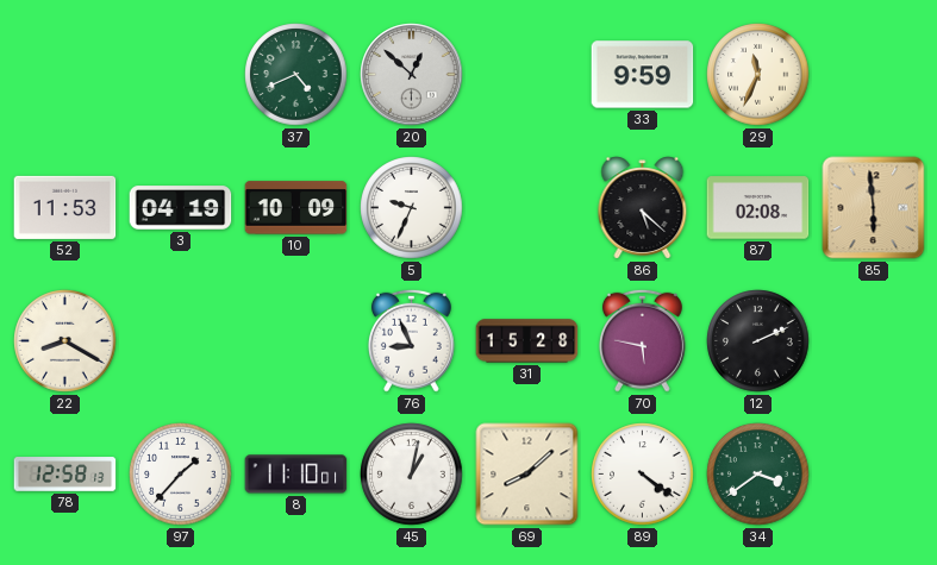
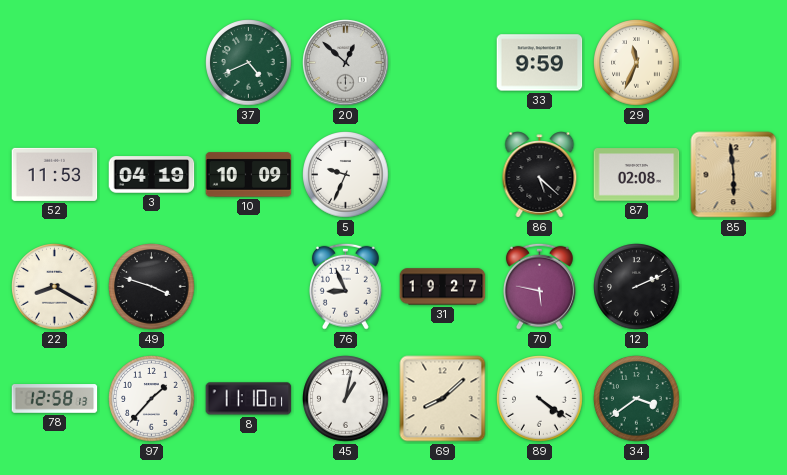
49: none -> 3:48
31: 15:28 -> 19:27
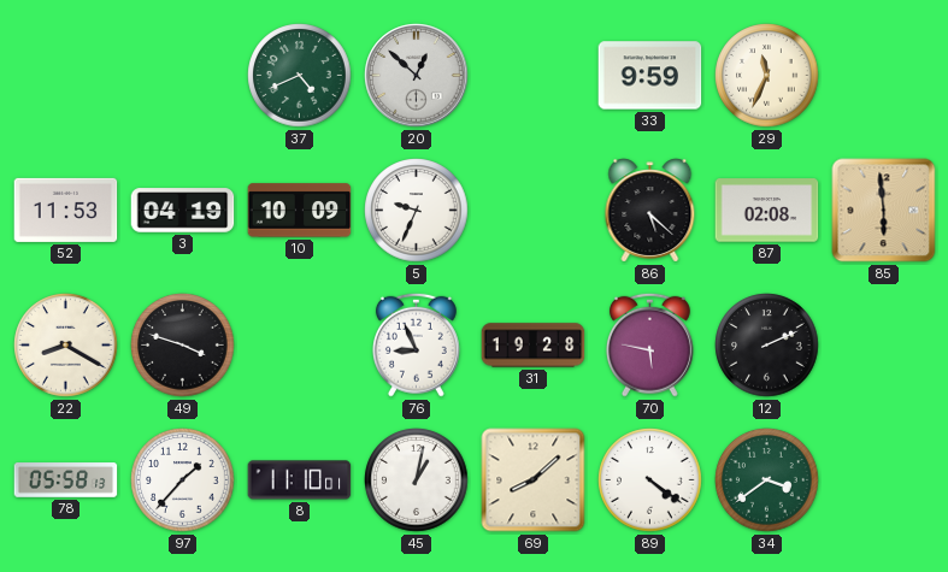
31: 19:27 -> 19:28
78: 12:58 -> 05:58
